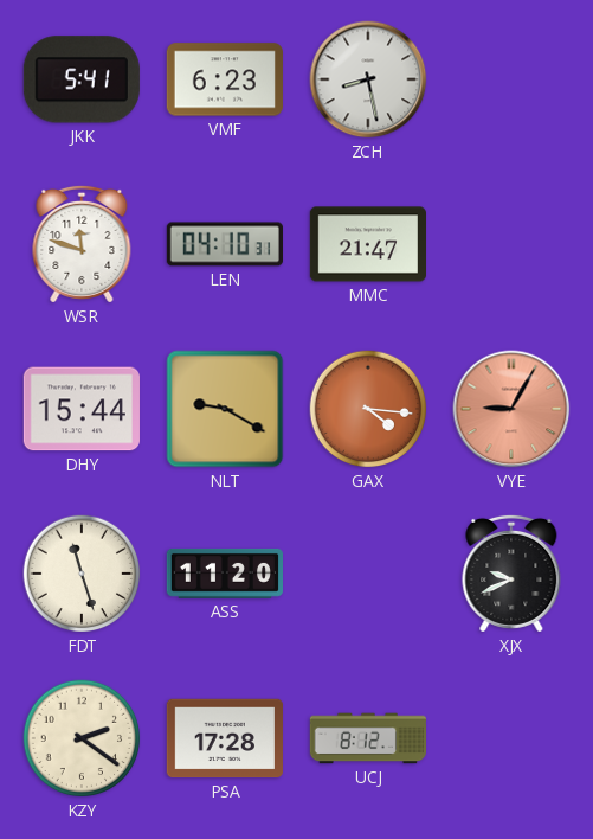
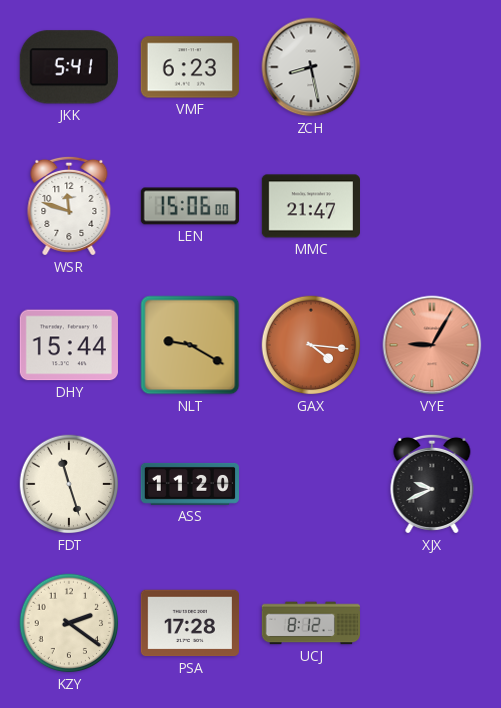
LEN: 04:10 -> 15:06
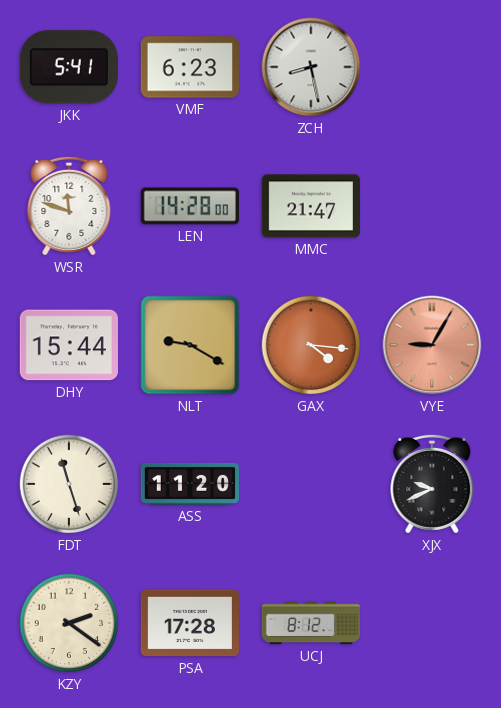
LEN: 15:06 -> 14:28
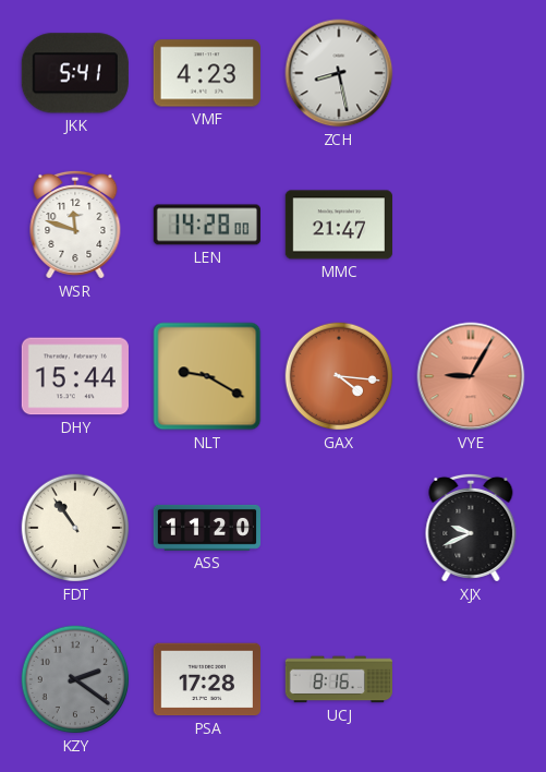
VMF: 6:23 -> 4:23
FDT: 11:27 -> 10:54
KZY dial: cream -> grey
UCJ: 8:12 -> 8:16
